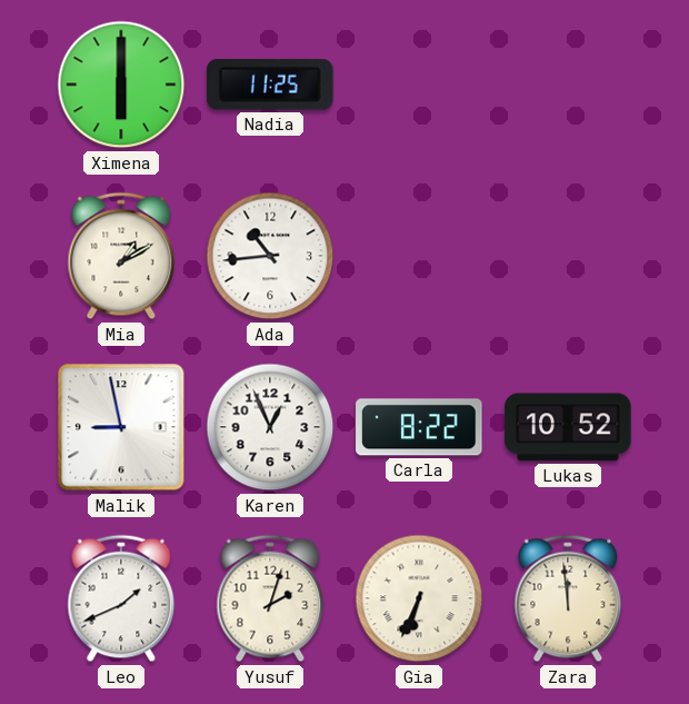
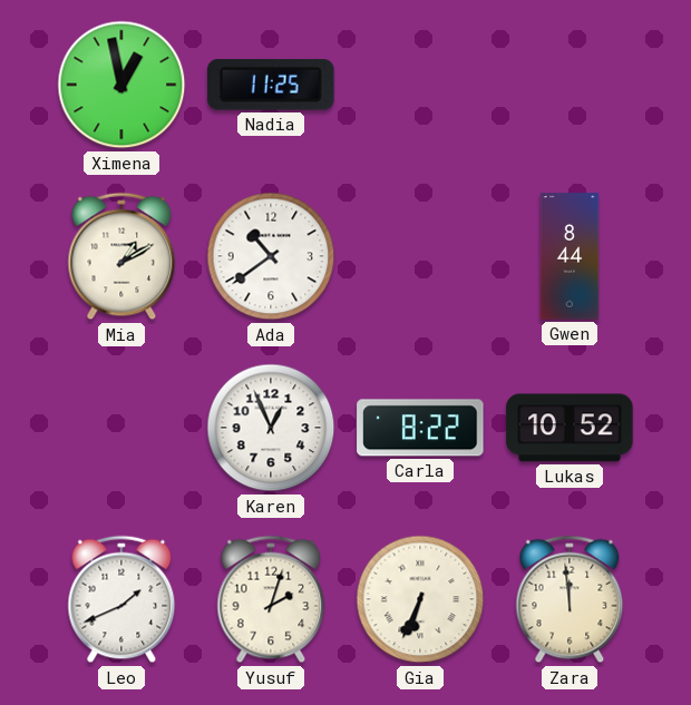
Ximena: 6:00 -> 12:58
Ada: 10:44 -> 10:39
Gwen: none -> 8:44
Malik: 8:58 -> none
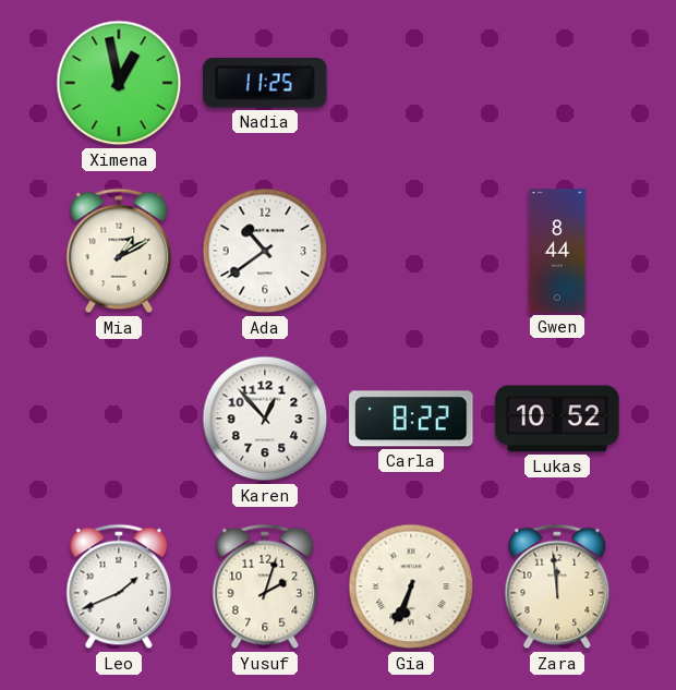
Karen: 12:56 -> 12:53
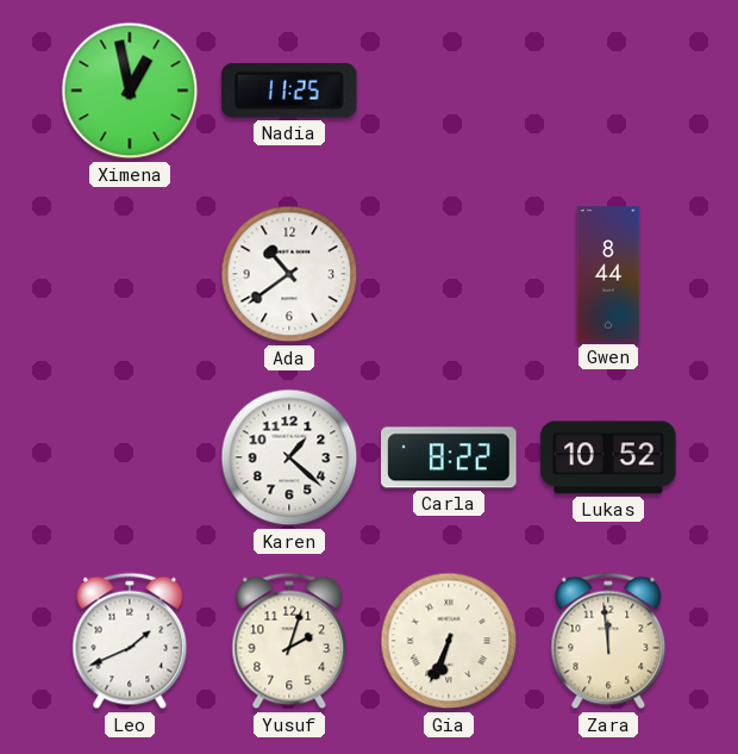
Mia: 1:10 -> none
Karen: 12:53 -> 1:22
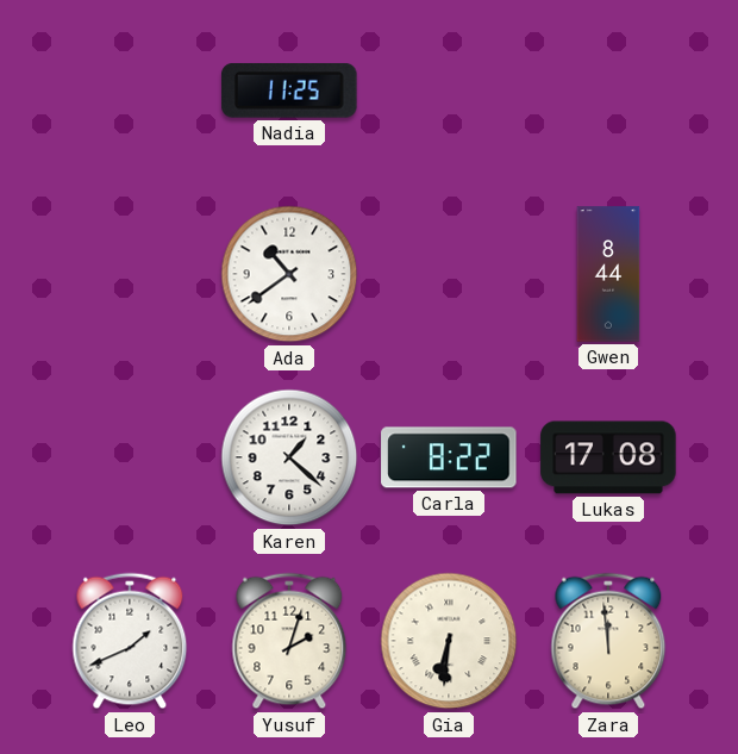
Ximena: 12:58 -> none
Lukas: 10:52 -> 17:08
Gia: 6:34 -> 6:31
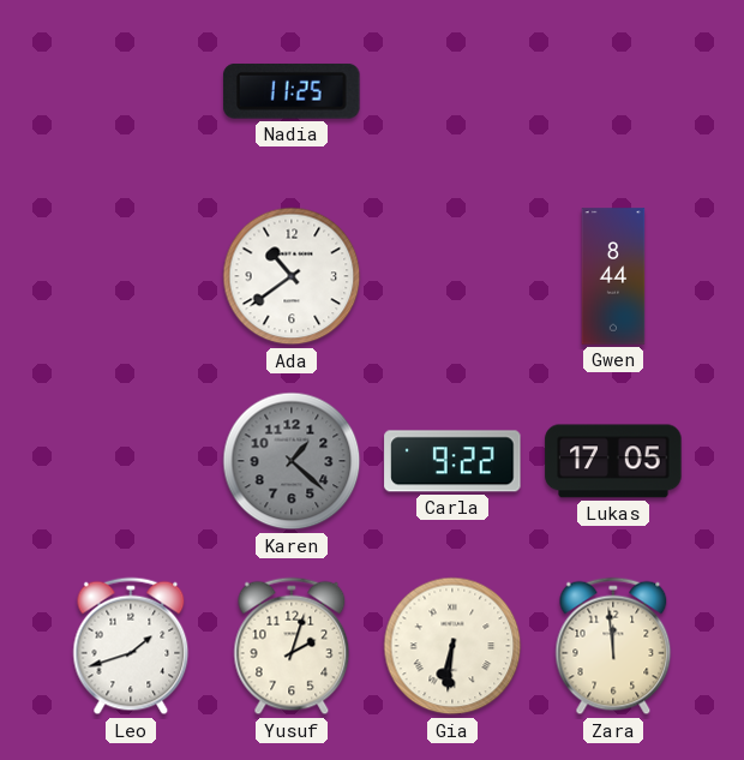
Karen dial: white -> grey
Carla: 8:22 -> 9:22
Lukas: 17:08 -> 17:05
Leo: 1:41 -> 1:42
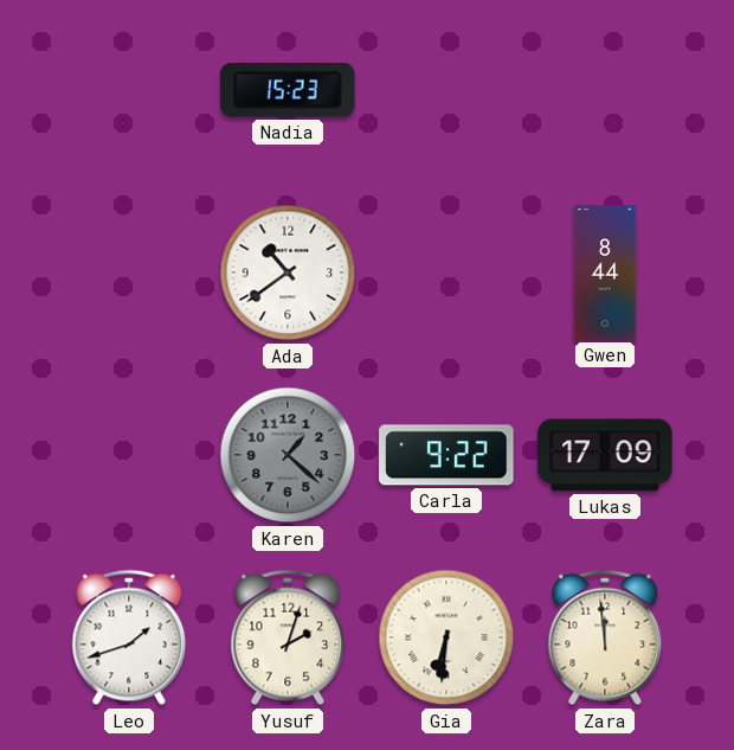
Nadia: 11:25 -> 15:23
Lukas: 17:05 -> 17:09
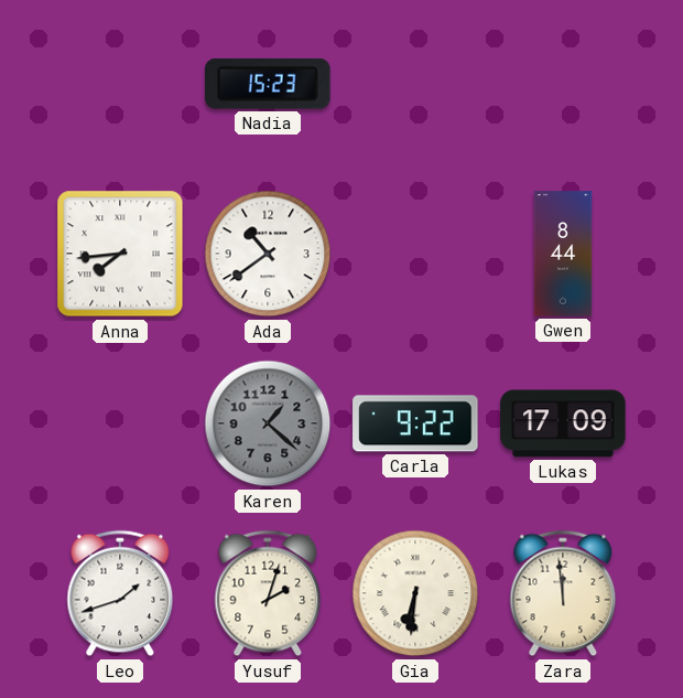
Anna: none -> 7:44
